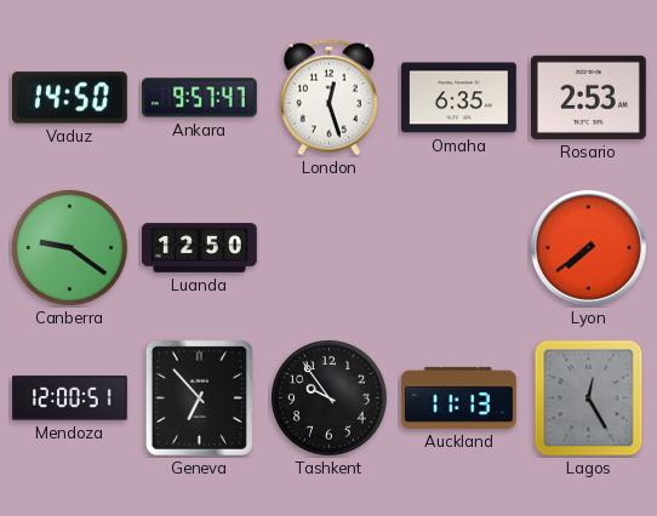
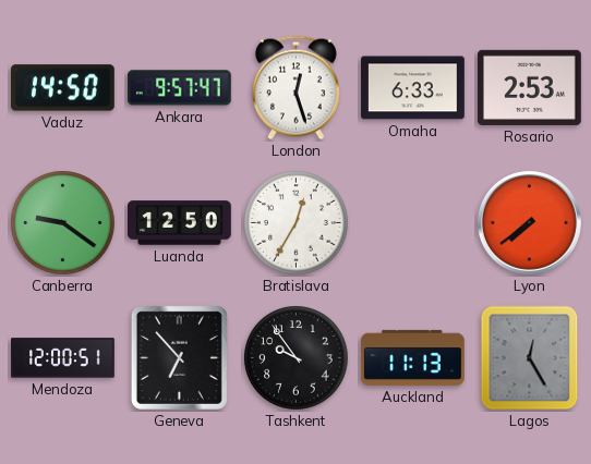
Omaha: 6:35 -> 6:33
Bratislava: none -> 12:35
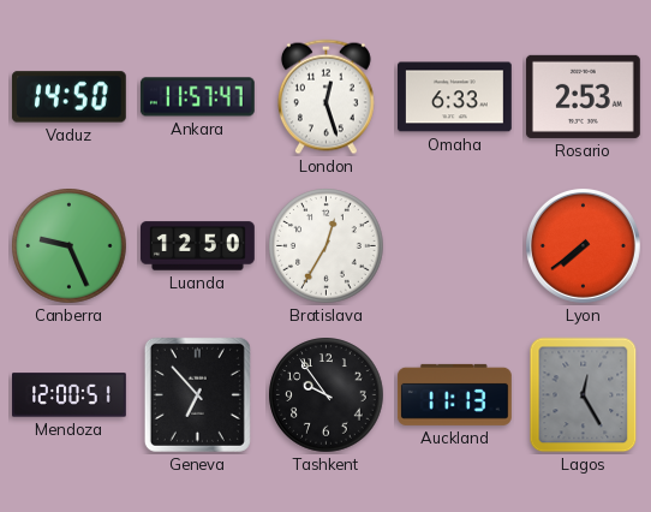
Ankara: 9:57 -> 11:57
Canberra: 9:21 -> 9:26
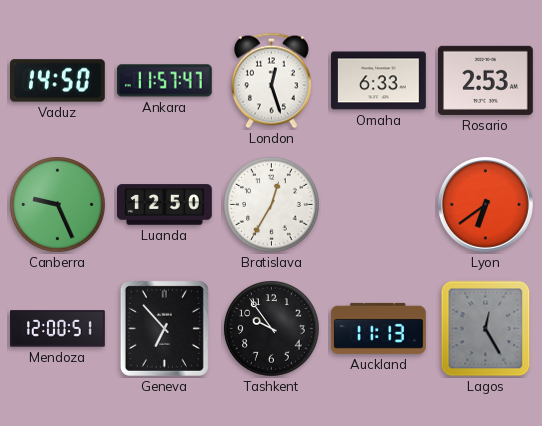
Lyon: 7:39 -> 6:39
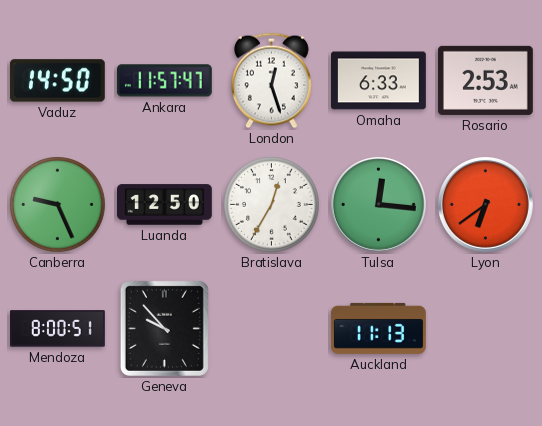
Tulsa: none -> 12:16
Mendoza: 12:00 -> 8:00
Geneva: 6:53 -> 9:53
Tashkent: 9:54 -> none
Lagos: 12:25 -> none
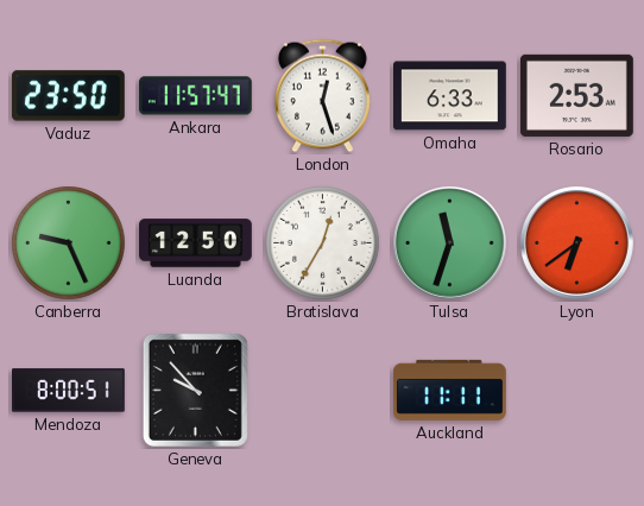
Vaduz: 14:50 -> 23:50
Tulsa: 12:16 -> 11:33
Auckland: 11:13 -> 11:11
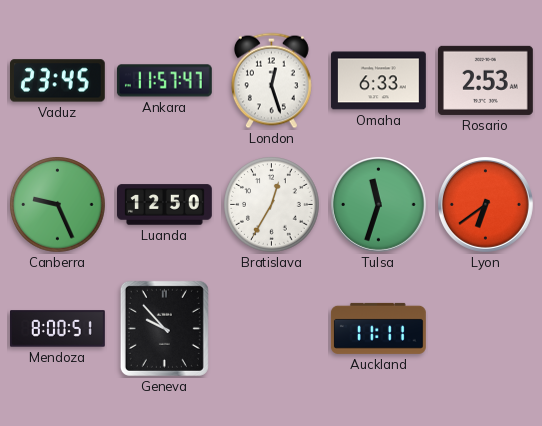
Vaduz: 23:50 -> 23:45
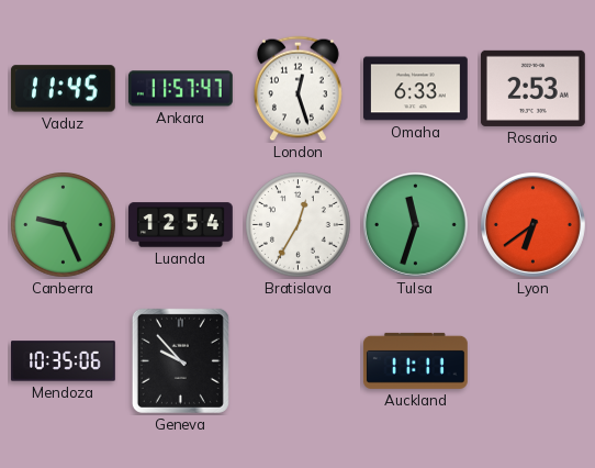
Vaduz: 23:45 -> 11:45
Luanda: 12:50 -> 12:54
Mendoza: 8:00 -> 10:35
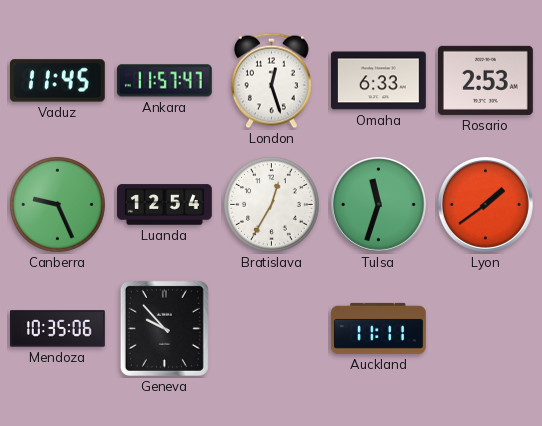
Lyon: 6:39 -> 1:39
